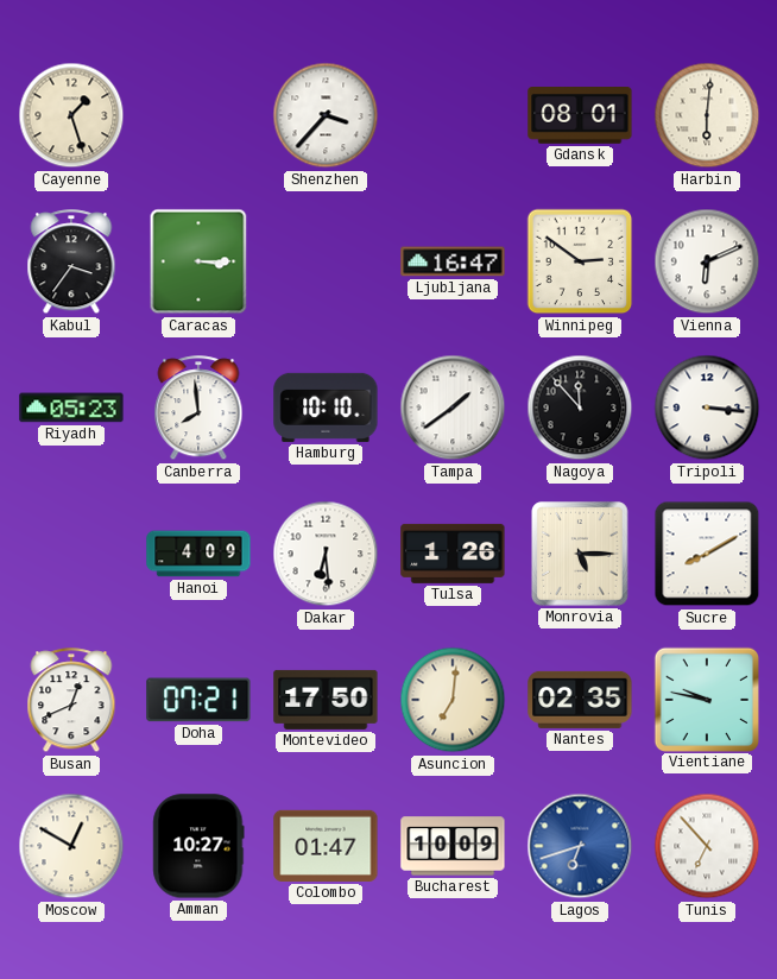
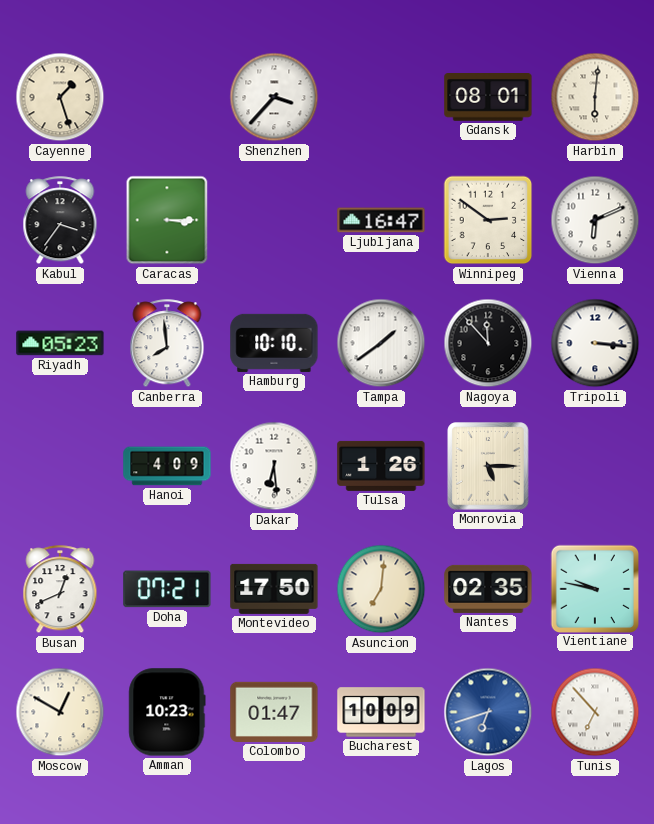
Sucre: 8:10 -> none
Amman: 10:27 -> 10:23
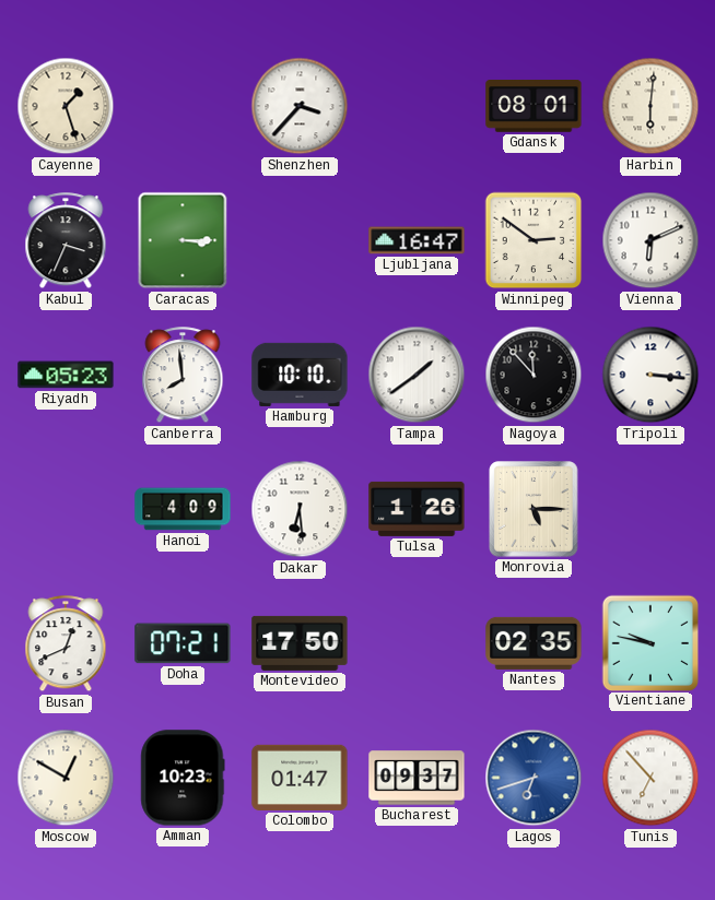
Kabul: 3:36 -> 3:34
Asuncion: 7:01 -> none
Bucharest: 10:09 -> 09:37
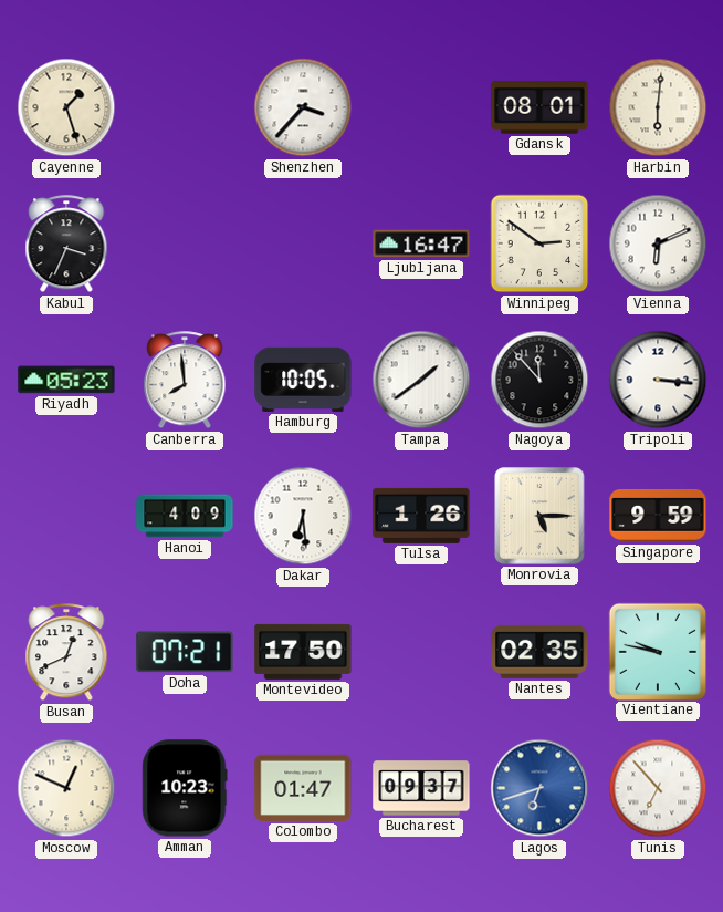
Caracas: 3:15 -> none
Hamburg: 10:10 -> 10:05
Singapore: none -> 9:59
Moscow: 12:50 -> 12:49
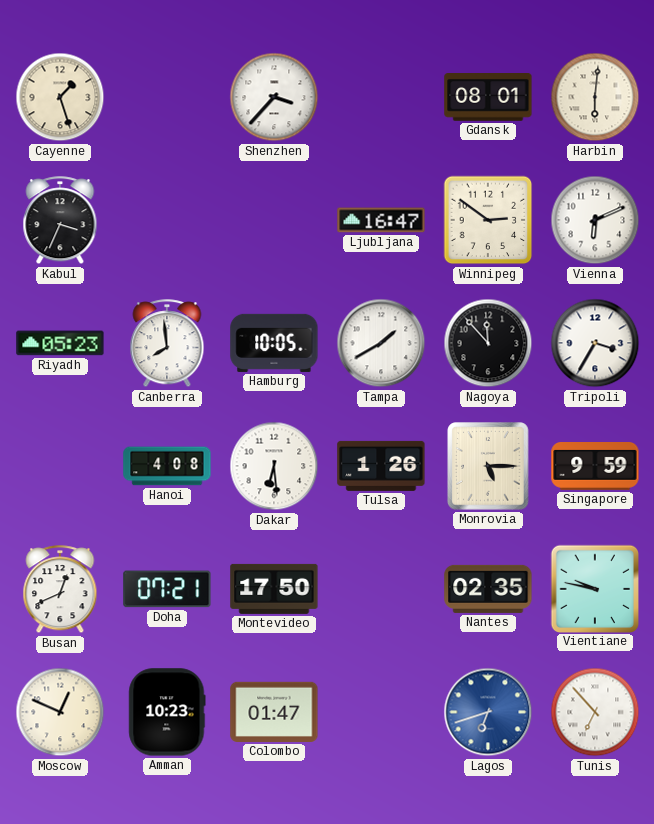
Tampa: 1:39 -> 1:40
Tripoli: 3:16 -> 3:35
Hanoi: 4:09 -> 4:08
Bucharest: 09:37 -> none
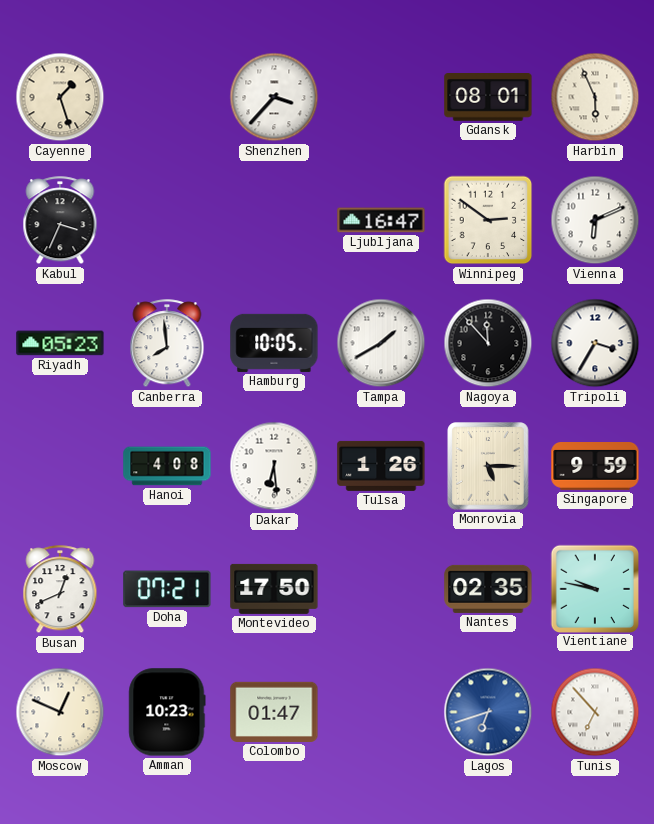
Harbin: 6:01 -> 5:56
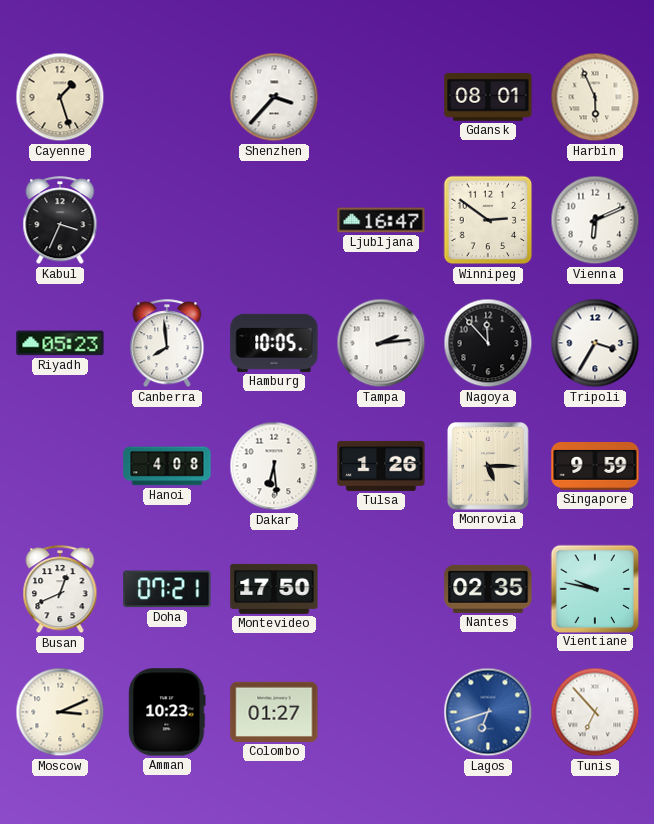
Tampa: 1:40 -> 2:14
Moscow: 12:49 -> 3:11
Colombo: 01:47 -> 01:27
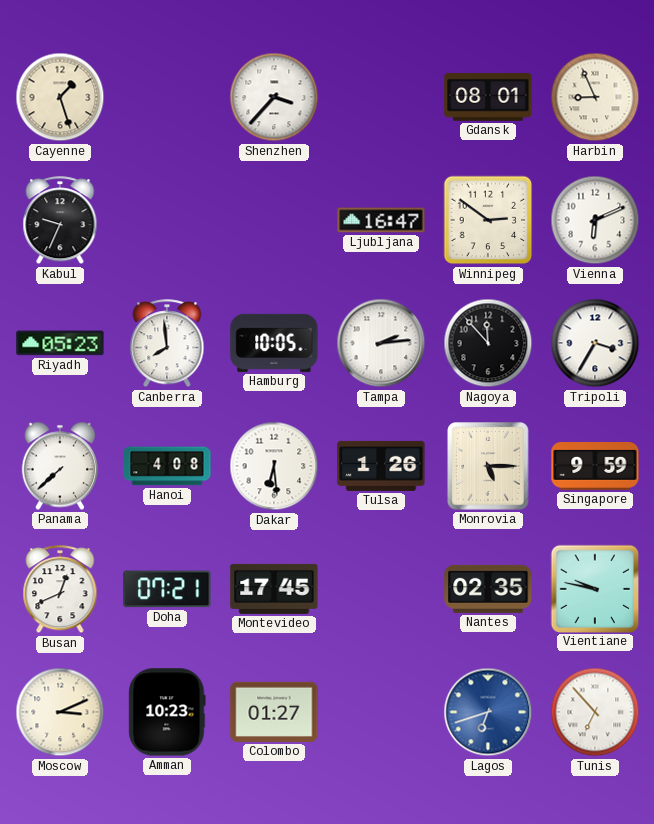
Harbin: 5:56 -> 8:56
Kabul: 3:34 -> 9:34
Panama: none -> 7:38
Montevideo: 17:50 -> 17:45
